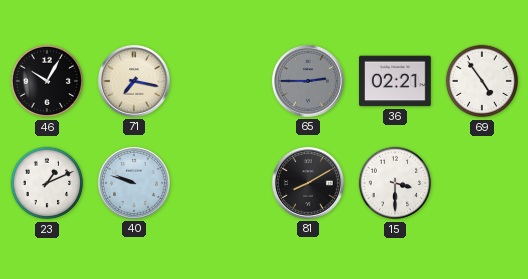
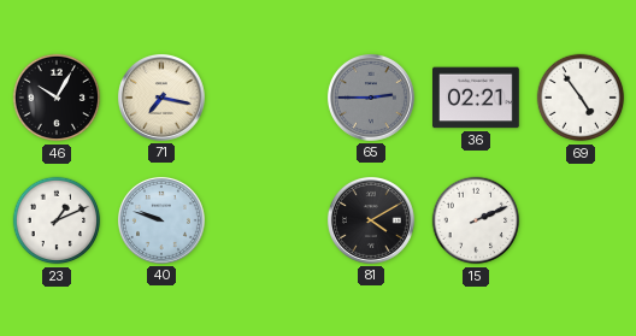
81: 8:10 -> 4:10
15: 3:30 -> 2:11
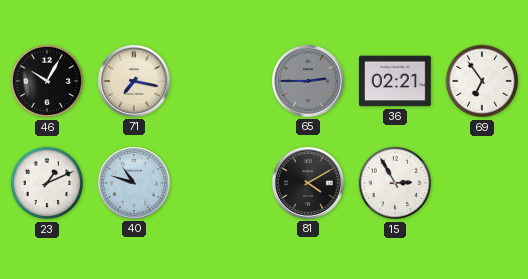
69: 4:54 -> 6:54
40: 9:48 -> 10:48
15: 2:11 -> 2:55
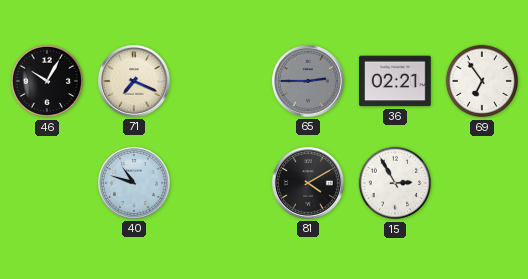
71: 7:17 -> 7:19
23: 1:11 -> none
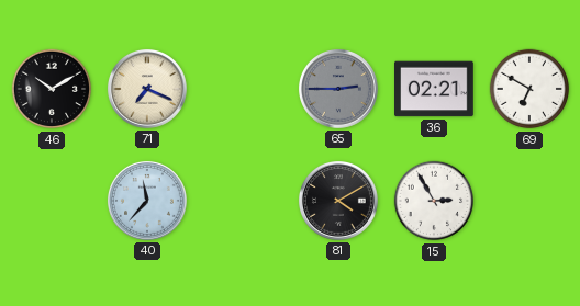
46: 10:05 -> 10:10
69: 6:54 -> 6:50
40: 10:48 -> 11:37
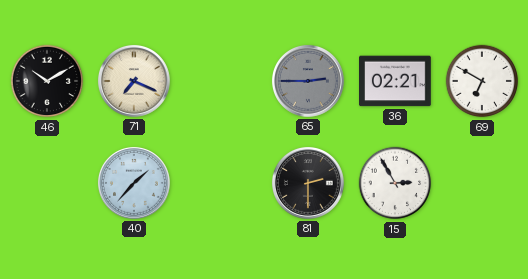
40: 11:37 -> 1:37
81: 4:10 -> 2:30
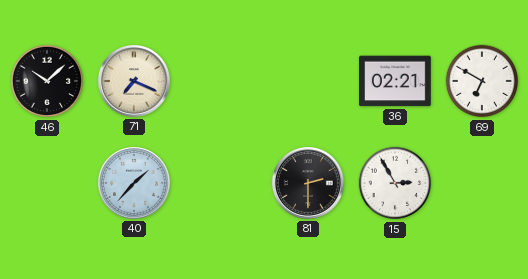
46: 10:10 -> 10:08
65: 2:45 -> none
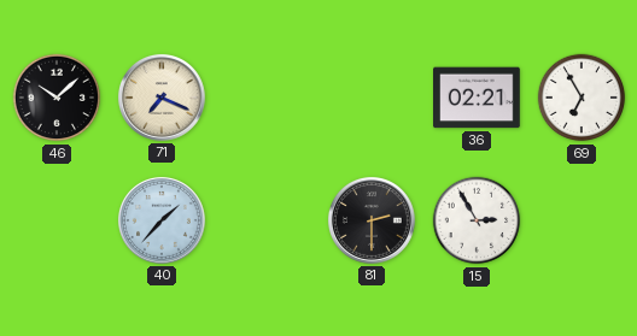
69: 6:50 -> 6:55
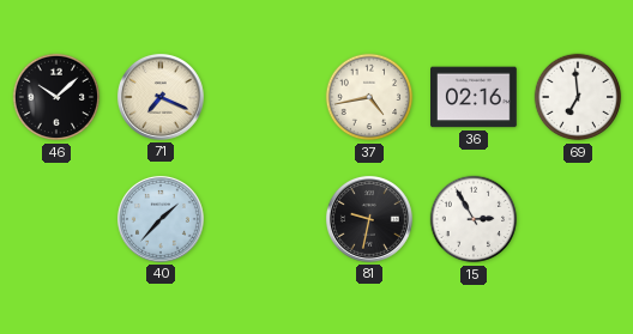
37: none -> 4:43
36: 02:21 -> 02:16
69: 6:55 -> 6:59
81: 2:30 -> 9:32
